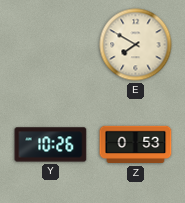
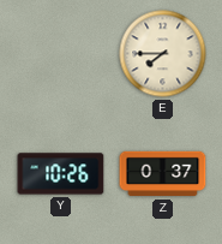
E: 7:50 -> 7:45
Z: 0:53 -> 0:37
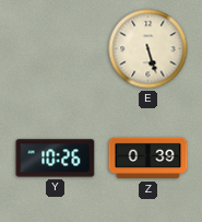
E: 7:45 -> 5:27
Z: 0:37 -> 0:39
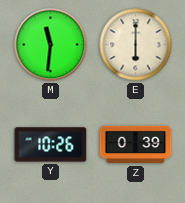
M: none -> 11:31
E: 5:27 -> 6:00
